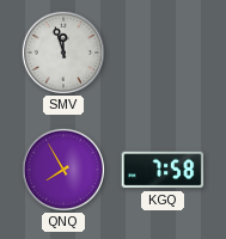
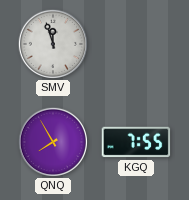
KGQ: 7:58 -> 7:55
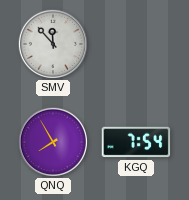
SMV: 11:57 -> 11:53
KGQ: 7:55 -> 7:54
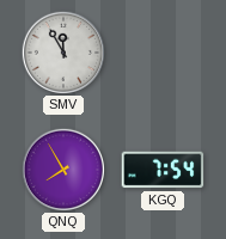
SMV: 11:53 -> 11:55
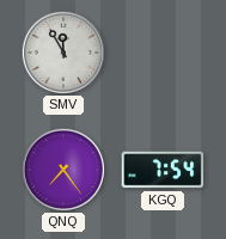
QNQ: 7:55 -> 7:24
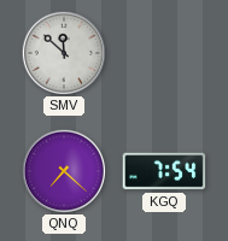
SMV: 11:55 -> 11:52
QNQ: 7:24 -> 7:22
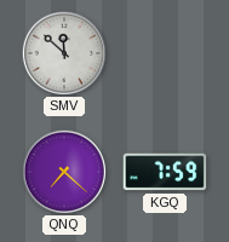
KGQ: 7:54 -> 7:59
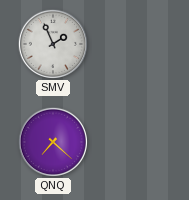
SMV: 11:52 -> 1:56
KGQ: 7:59 -> none
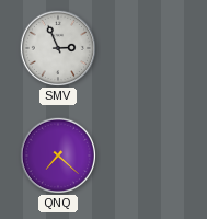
SMV: 1:56 -> 2:56
